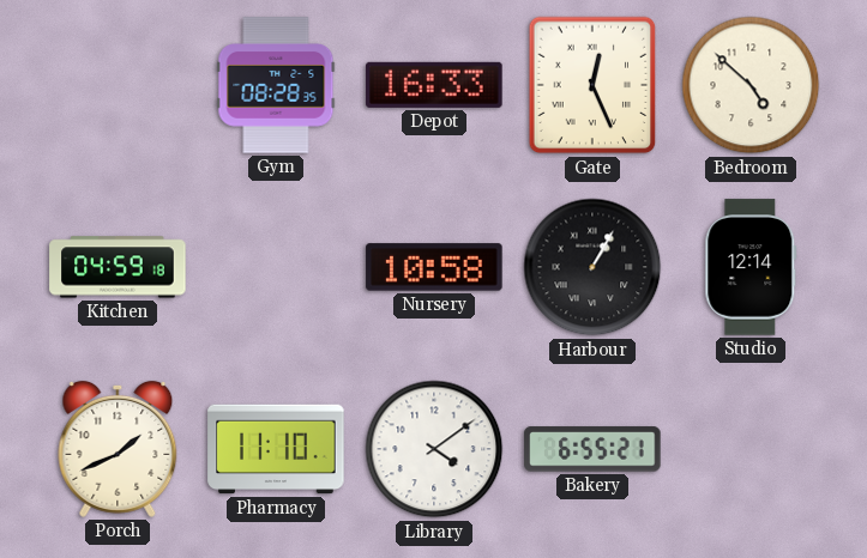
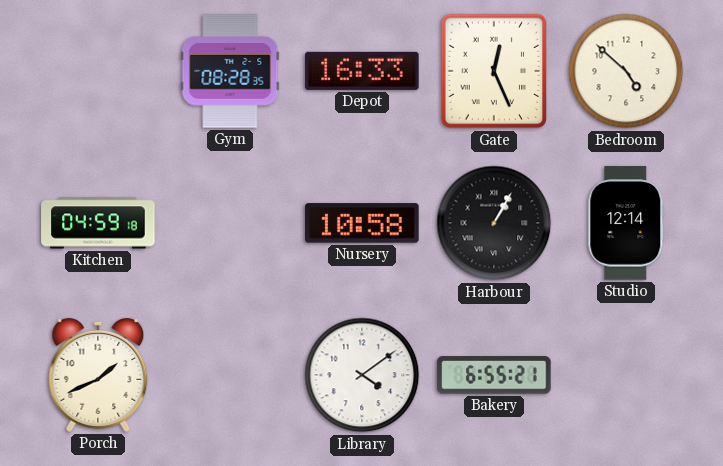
Pharmacy: 11:10 -> none
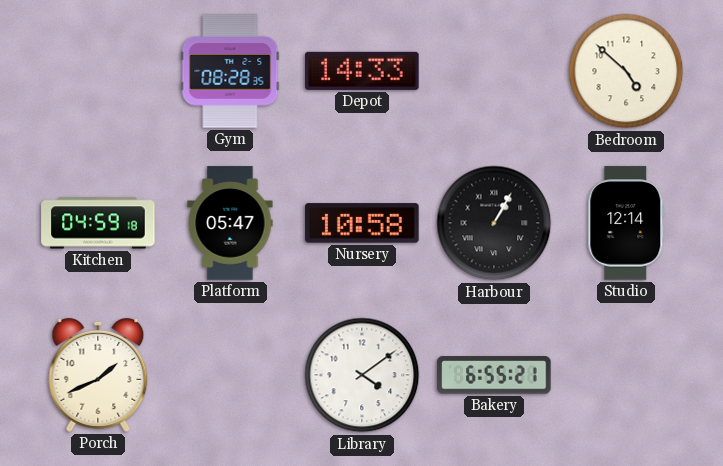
Depot: 16:33 -> 14:33
Gate: 12:26 -> none
Platform: none -> 05:47
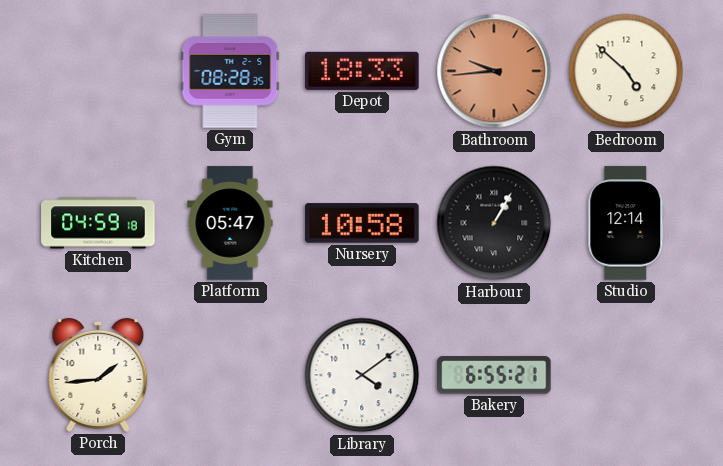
Depot: 14:33 -> 18:33
Bathroom: none -> 9:44
Porch: 1:41 -> 1:44
